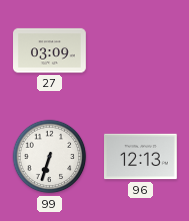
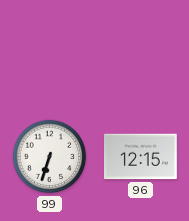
27: 03:09 -> none
96: 12:13 -> 12:15
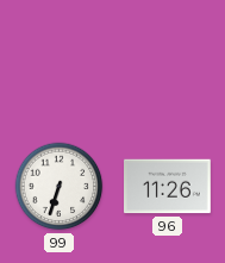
96: 12:15 -> 11:26
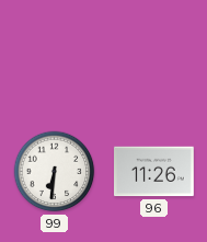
99: 6:33 -> 6:31
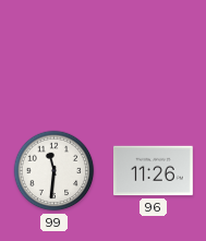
99: 6:31 -> 11:31
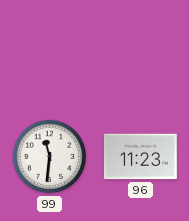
96: 11:26 -> 11:23
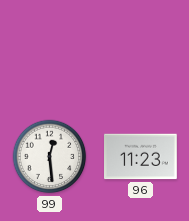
99: 11:31 -> 12:29
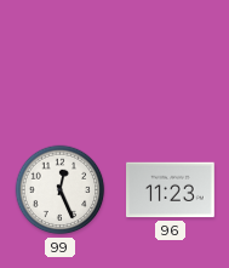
99: 12:29 -> 12:26
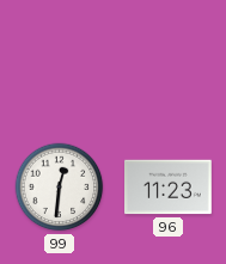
99: 12:26 -> 12:31
